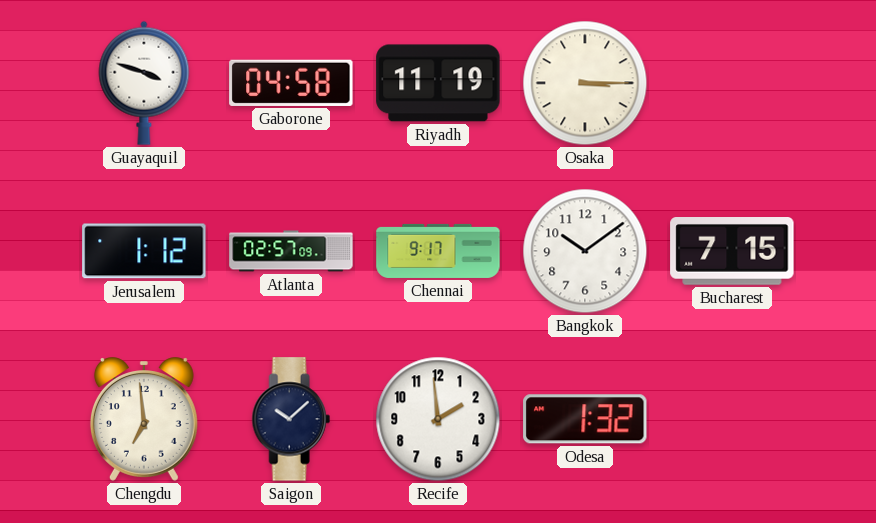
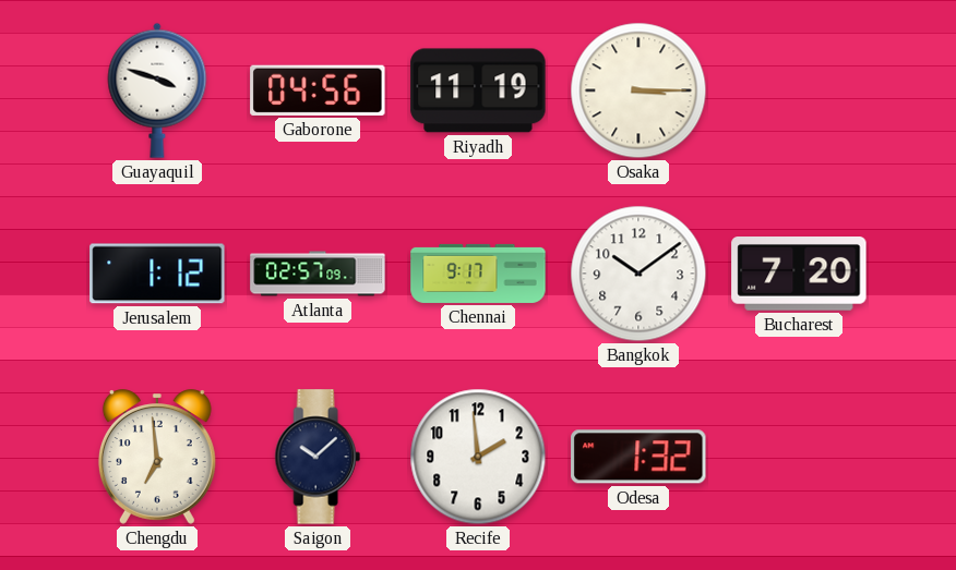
Gaborone: 04:58 -> 04:56
Bucharest: 7:15 -> 7:20
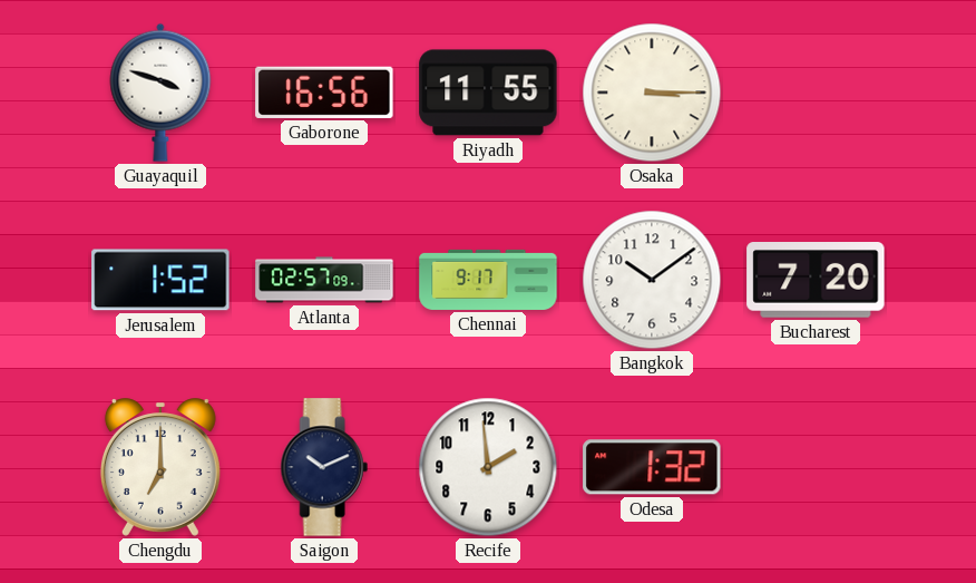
Gaborone: 04:56 -> 16:56
Riyadh: 11:19 -> 11:55
Jerusalem: 1:12 -> 1:52
Chengdu: 6:59 -> 7:00
Saigon: 10:08 -> 10:11
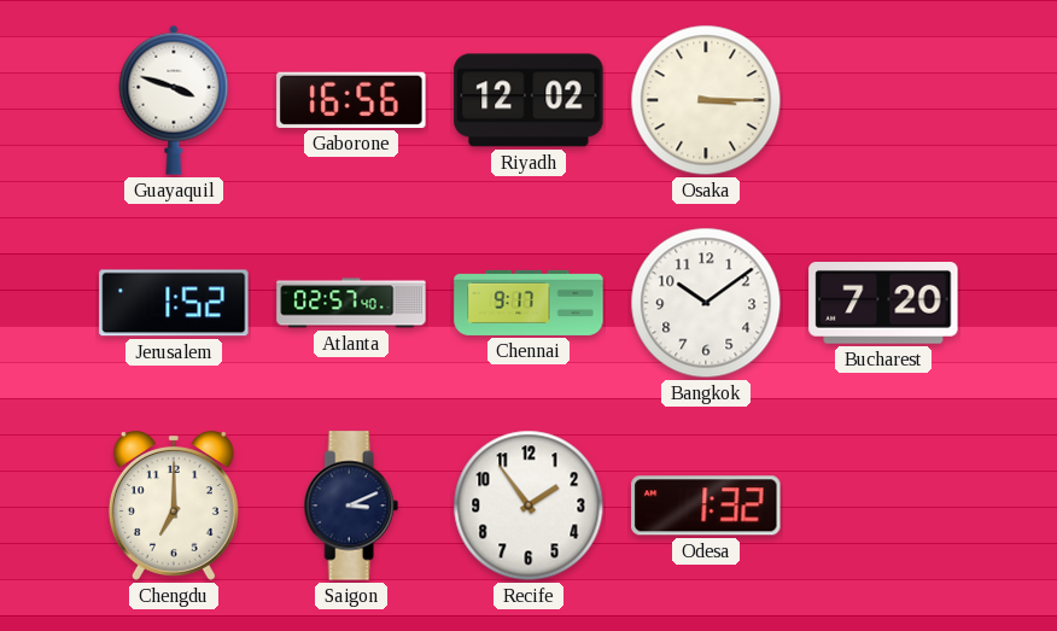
Riyadh: 11:55 -> 12:02
Atlanta: 02:57:09 -> 02:57:40
Saigon: 10:11 -> 3:11
Recife: 1:59 -> 1:54
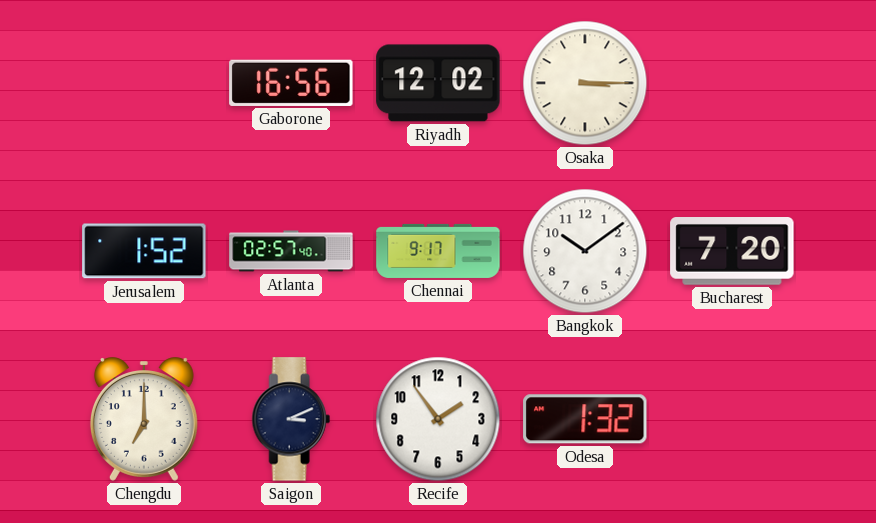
Guayaquil: 3:48 -> none
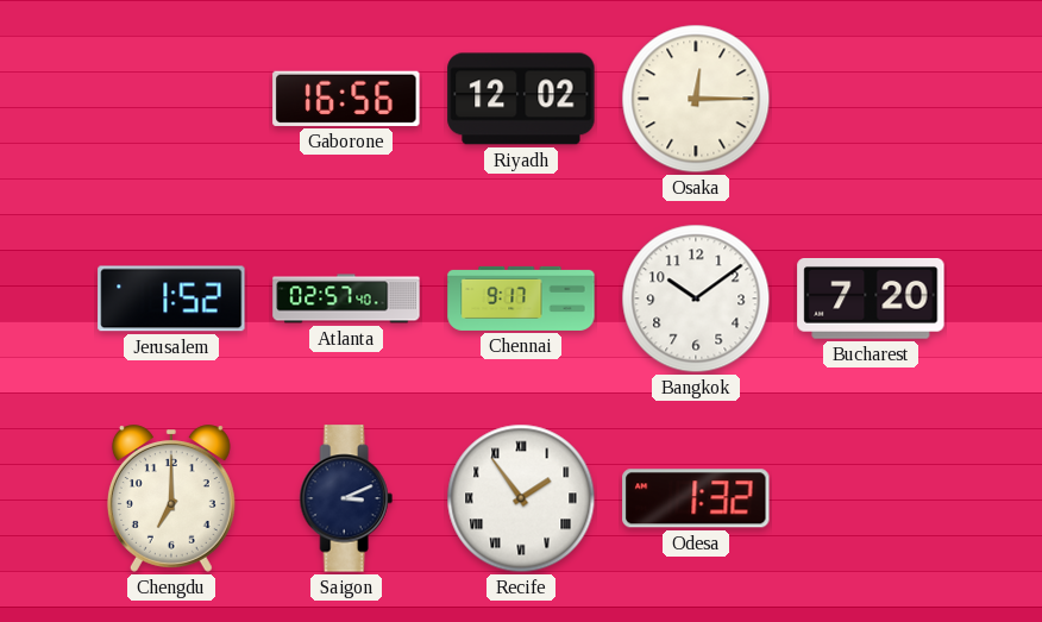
Osaka: 3:15 -> 12:15
Recife numerals: Arabic -> Roman
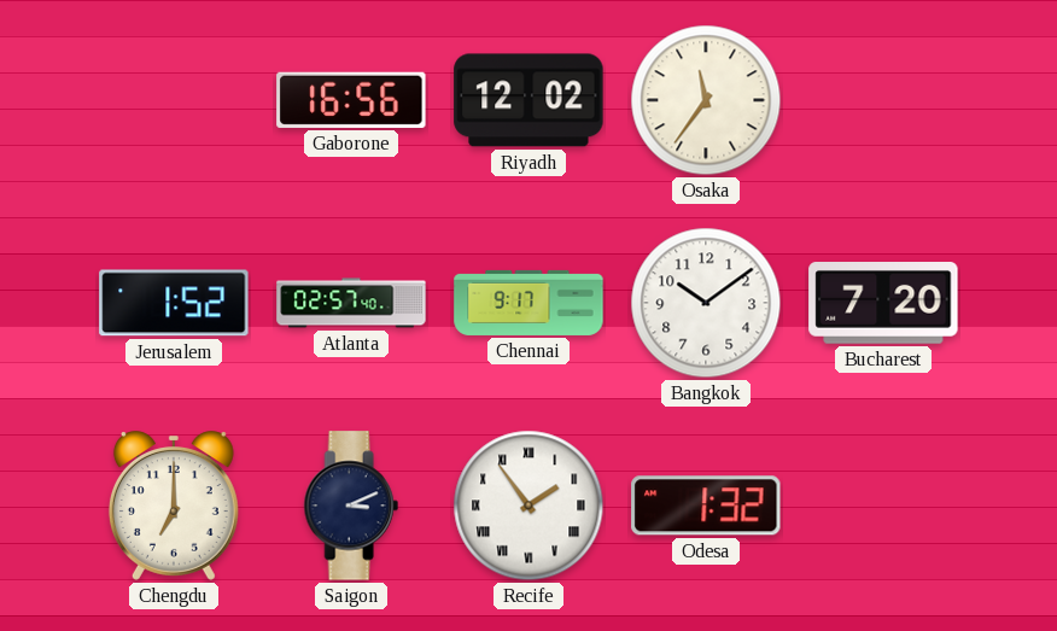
Osaka: 12:15 -> 11:36
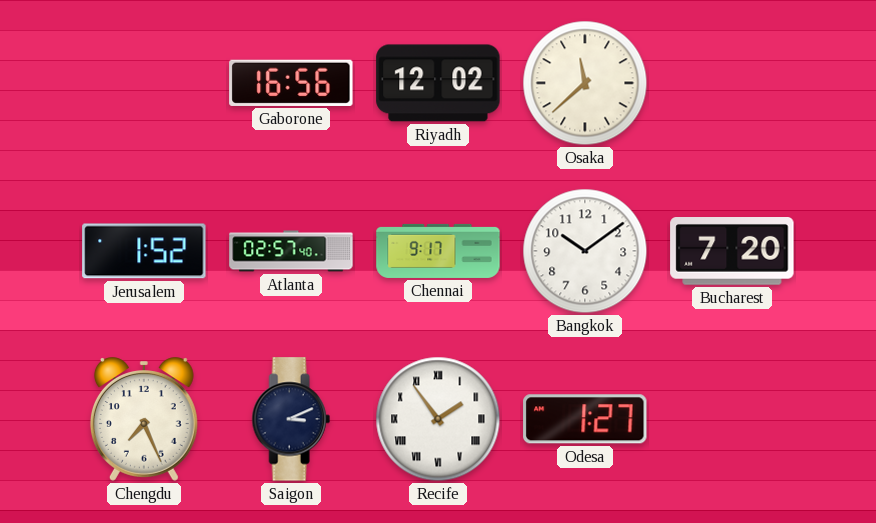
Osaka: 11:36 -> 11:38
Chengdu: 7:00 -> 7:26
Odesa: 1:32 -> 1:27
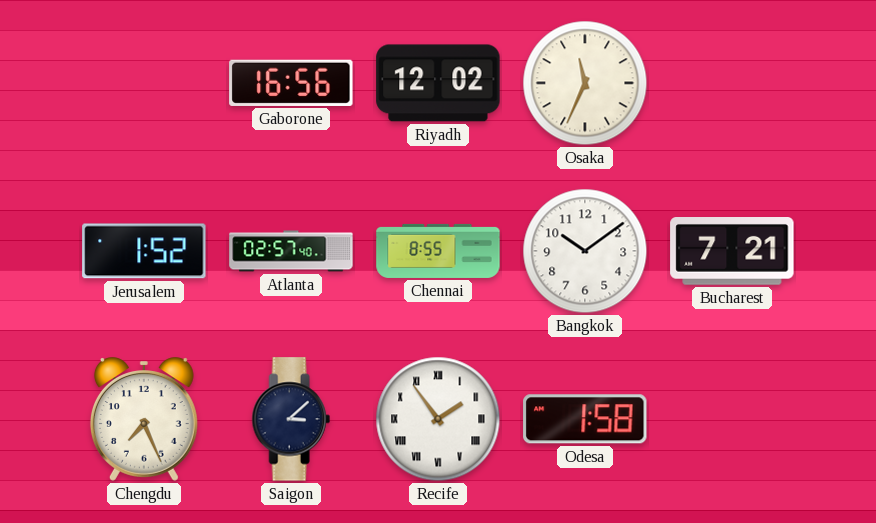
Osaka: 11:38 -> 11:34
Chennai: 9:17 -> 8:55
Bucharest: 7:20 -> 7:21
Saigon: 3:11 -> 3:08
Odesa: 1:27 -> 1:58
